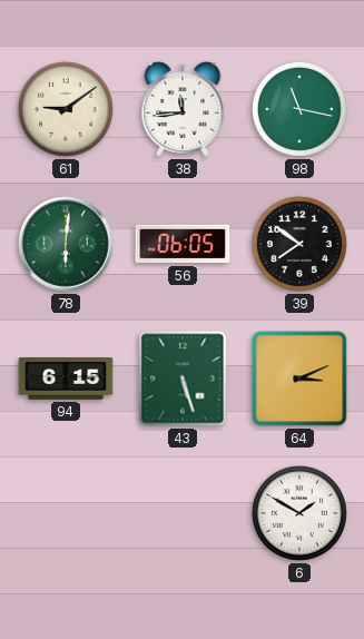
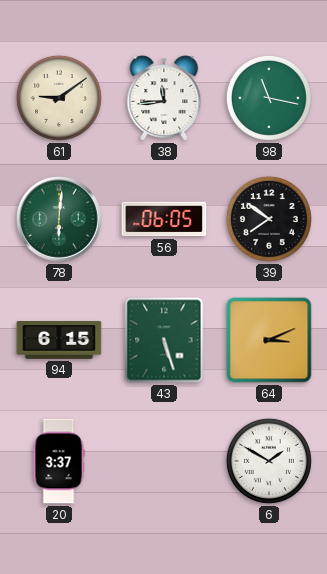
20: none -> 3:37
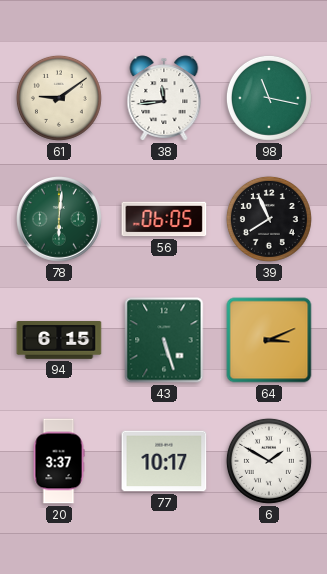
39: 7:51 -> 7:56
77: none -> 10:17
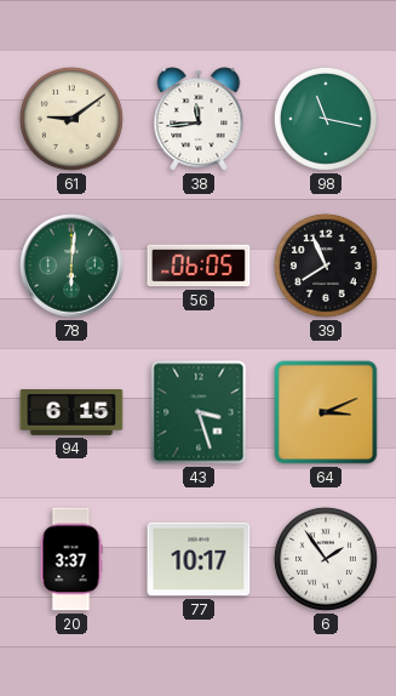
43: 5:27 -> 3:27
6: 1:50 -> 1:54
